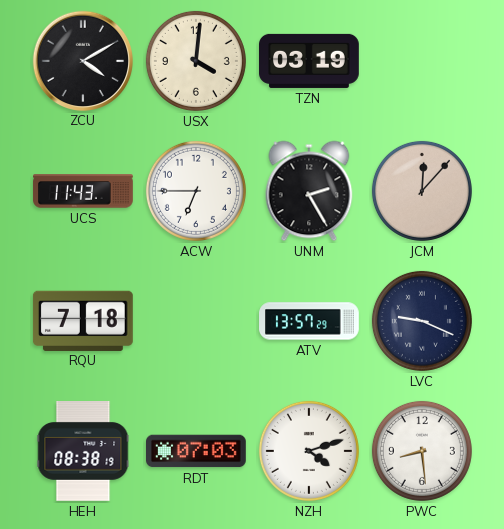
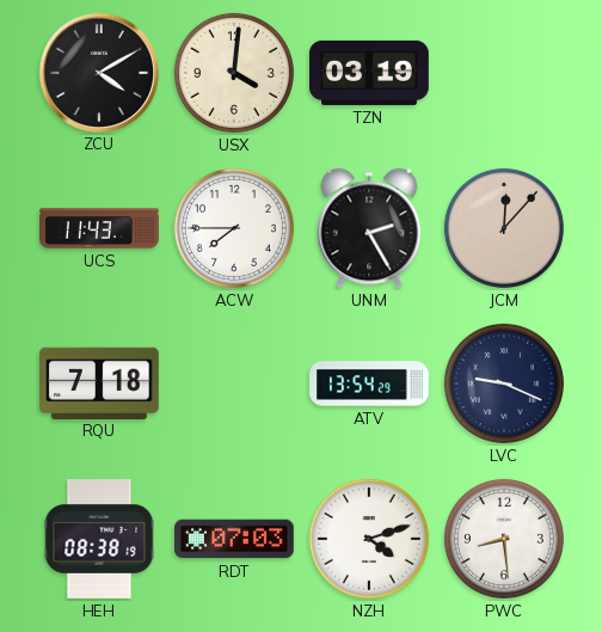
ACW: 6:45 -> 7:45
ATV: 13:57 -> 13:54
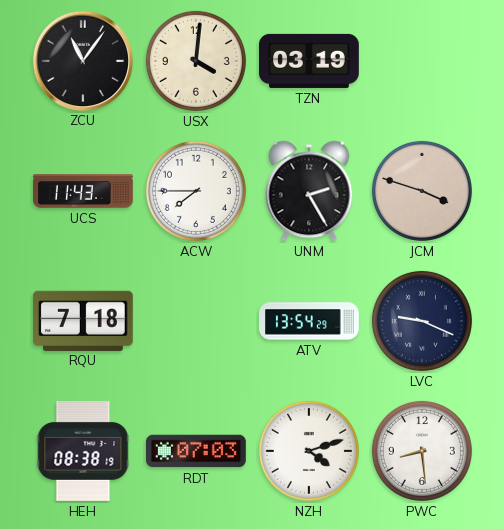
ZCU: 4:10 -> 11:06
JCM: 12:07 -> 3:48
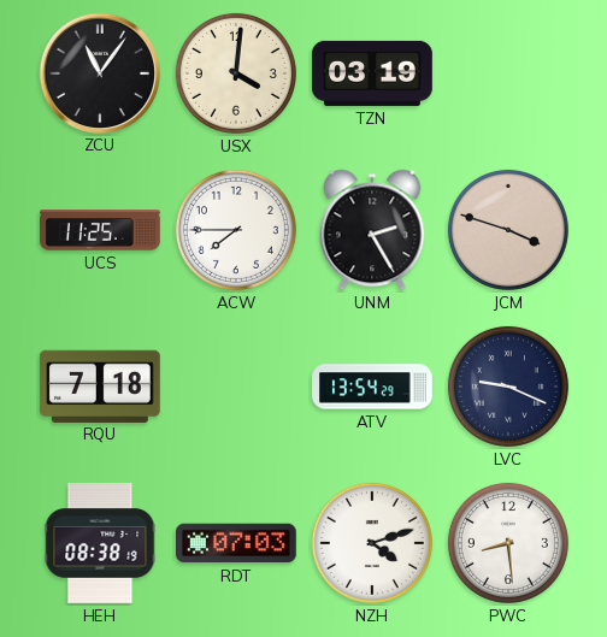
UCS: 11:43 -> 11:25
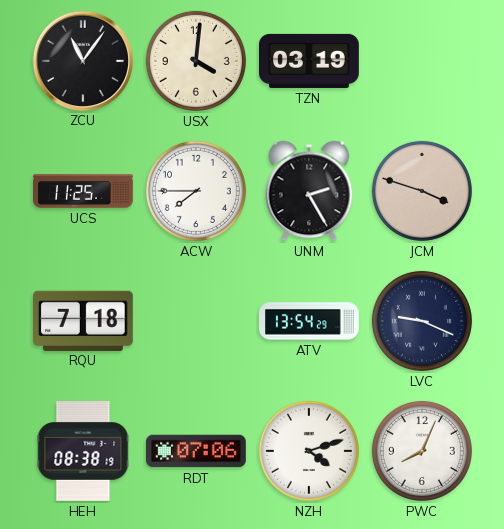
RDT: 07:03 -> 07:06
PWC: 8:29 -> 8:04
